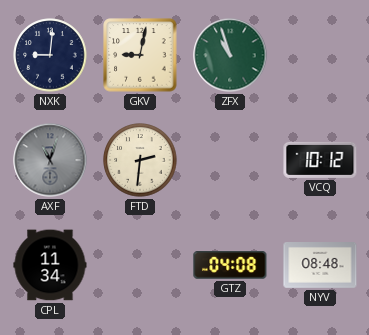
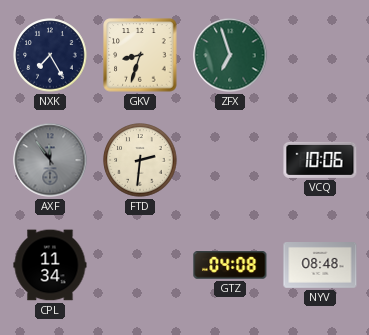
NXK: 9:01 -> 7:25
GKV: 9:02 -> 8:33
ZFX: 10:57 -> 6:57
AXF: 11:03 -> 11:54
VCQ: 10:12 -> 10:06
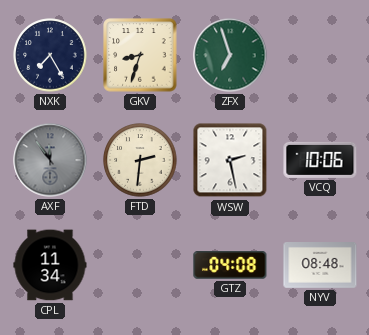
WSW: none -> 2:28
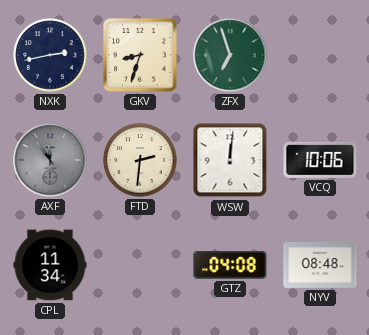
NXK: 7:25 -> 2:43
WSW: 2:28 -> 12:01
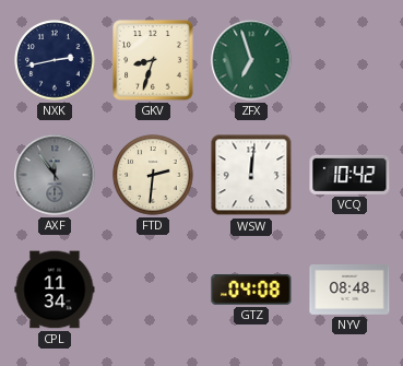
VCQ: 10:06 -> 10:42
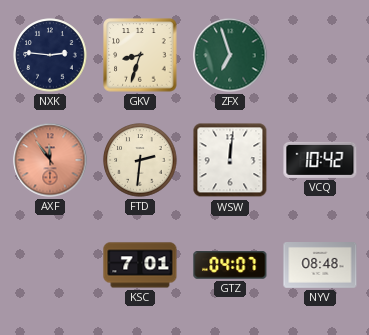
NXK: 2:43 -> 2:46
AXF dial: grey -> salmon
CPL: 11:34 -> none
KSC: none -> 7:01
GTZ: 04:08 -> 04:07
